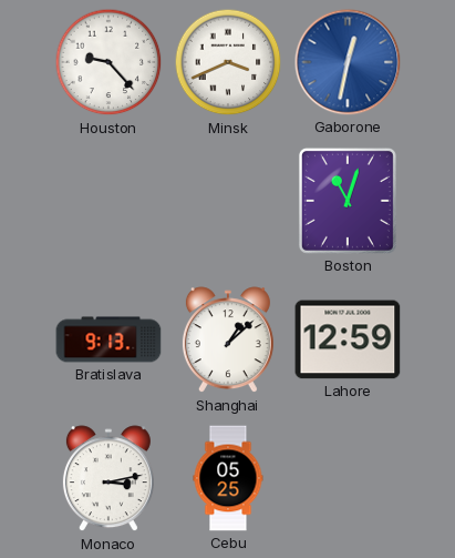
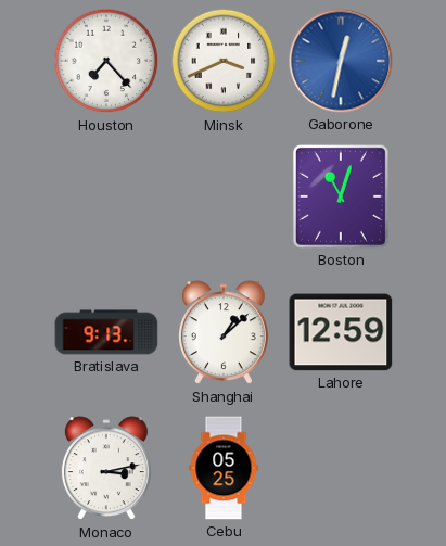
Houston: 9:23 -> 7:23
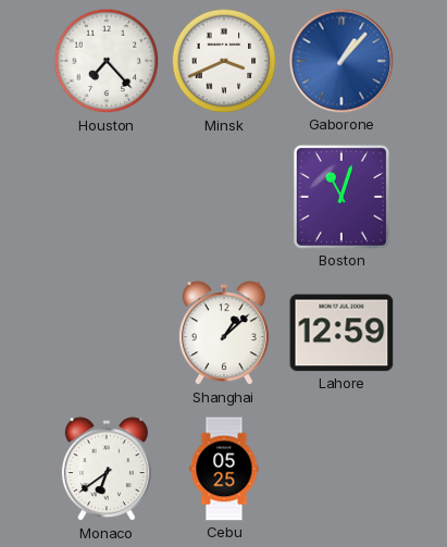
Gaborone: 12:32 -> 1:07
Bratislava: 9:13 -> none
Monaco: 3:13 -> 6:39
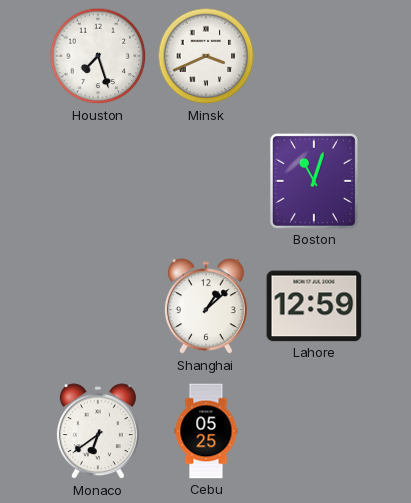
Houston: 7:23 -> 7:27
Gaborone: 1:07 -> none
